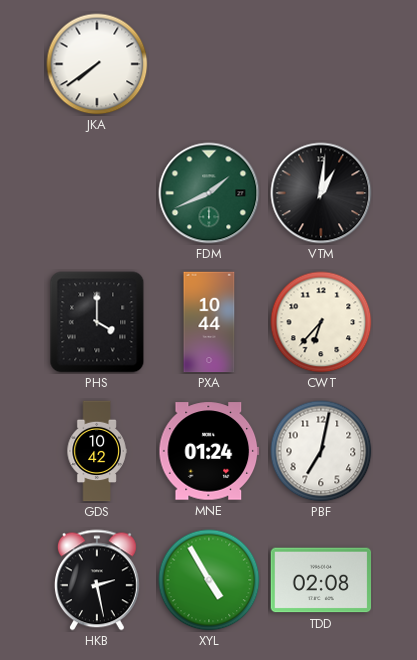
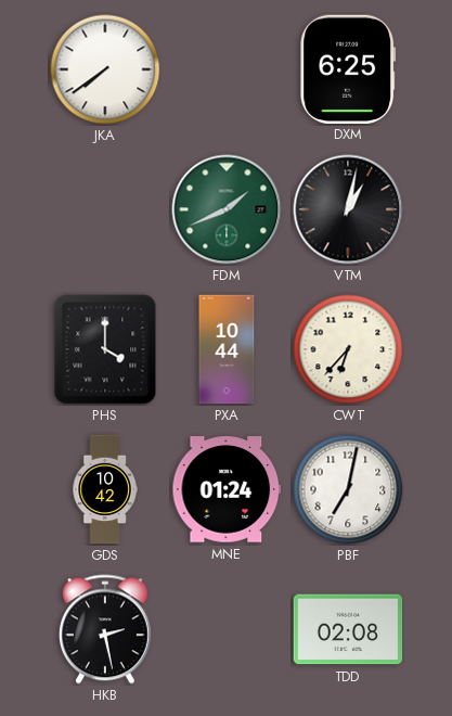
DXM: none -> 6:25
VTM: 1:01 -> 1:02
XYL: 4:55 -> none
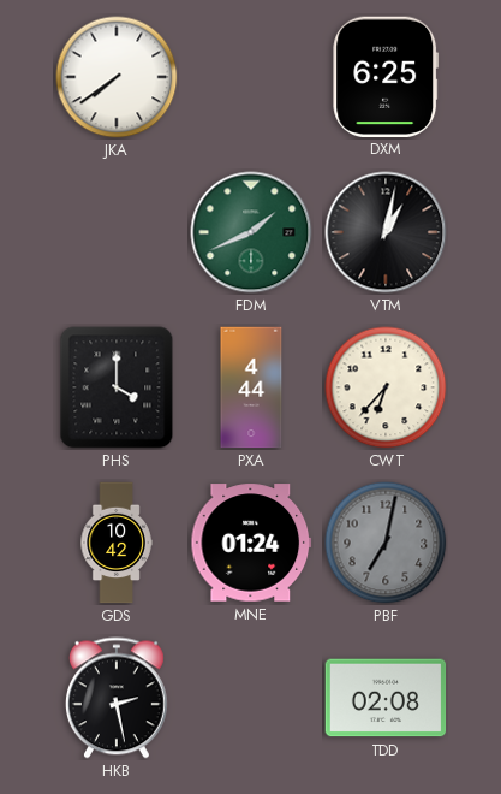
PXA: 10:44 -> 4:44
PBF dial: white -> grey
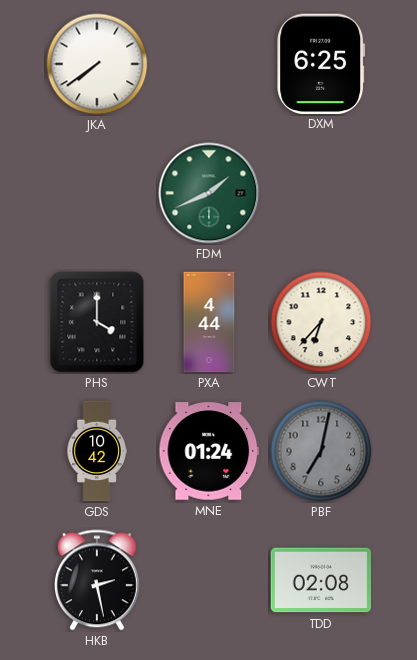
VTM: 1:02 -> none
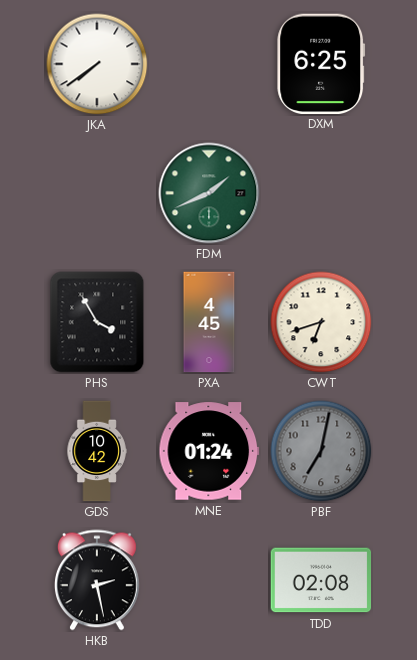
PHS: 4:00 -> 3:55
PXA: 4:44 -> 4:45
CWT: 6:37 -> 6:42
